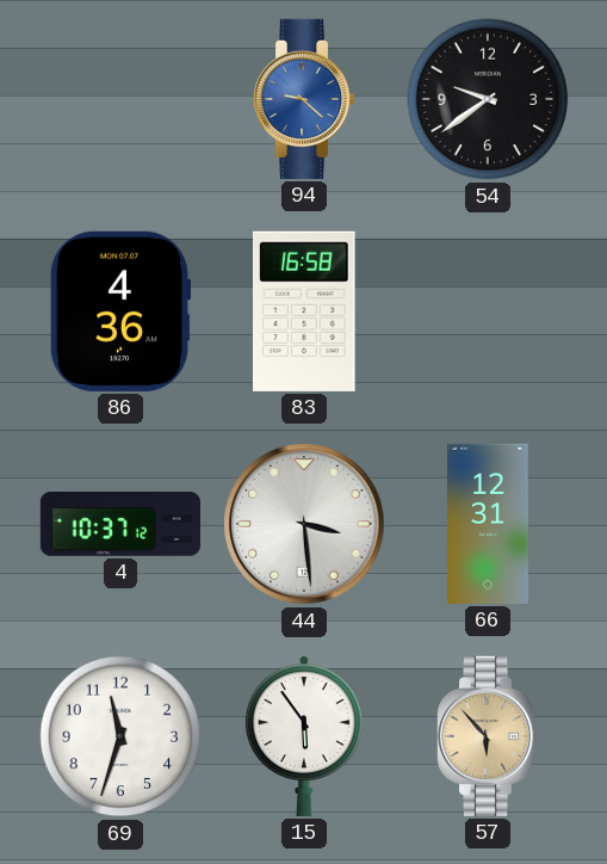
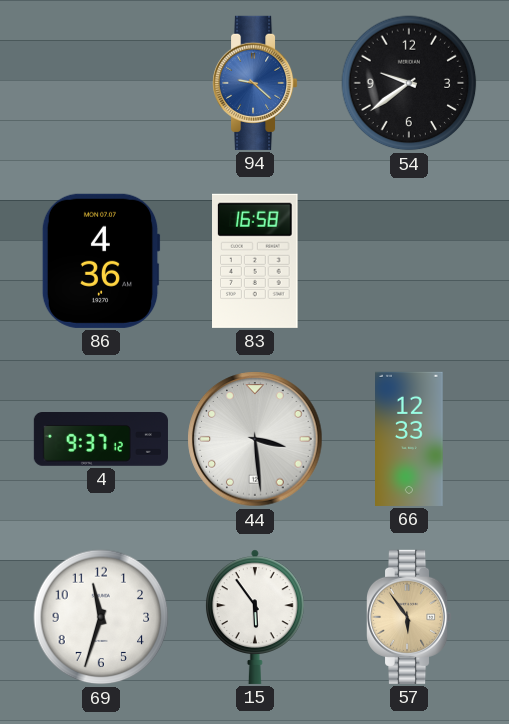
4: 10:37 -> 9:37
66: 12:31 -> 12:33
57: 5:53 -> 5:54
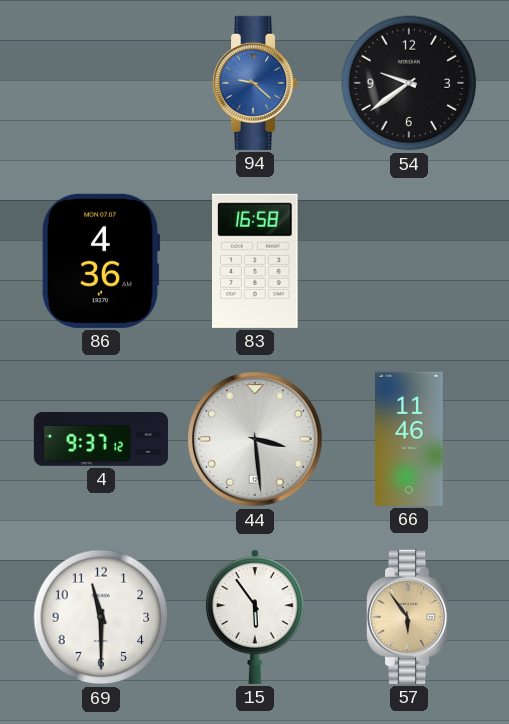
66: 12:33 -> 11:46
69: 11:33 -> 11:30
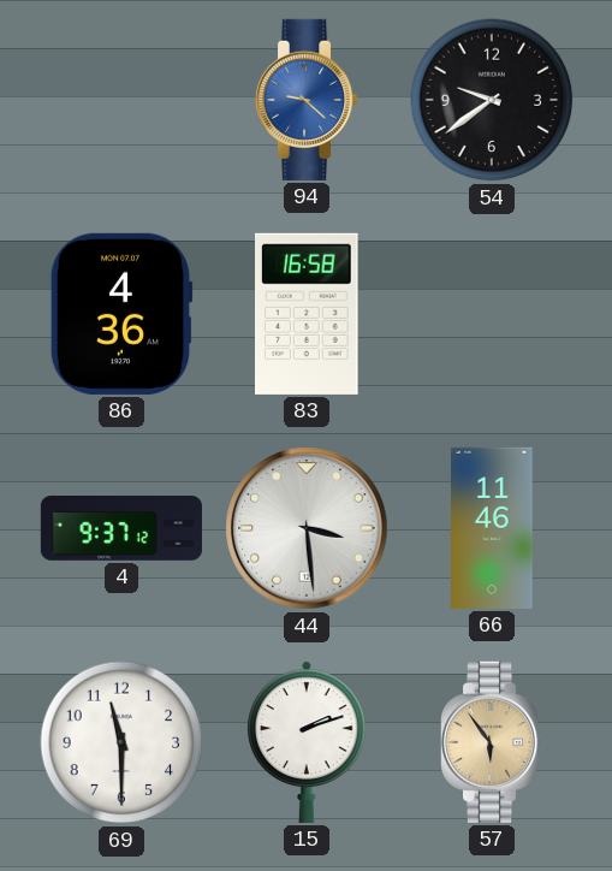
15: 5:54 -> 2:12
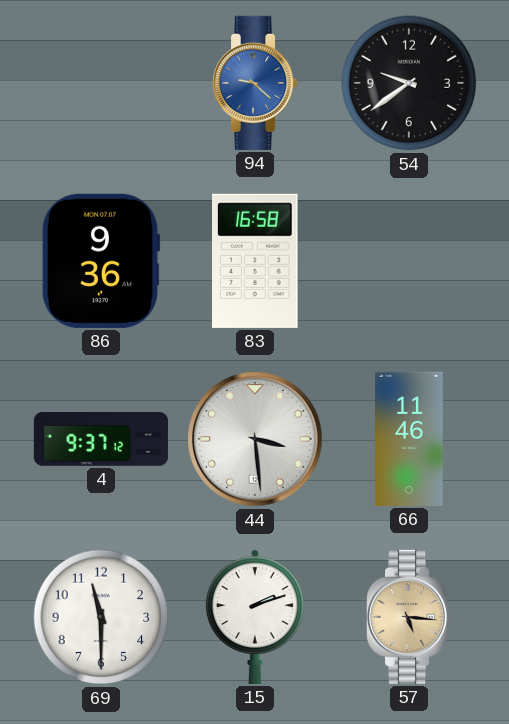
86: 4:36 -> 9:36
57: 5:54 -> 5:16
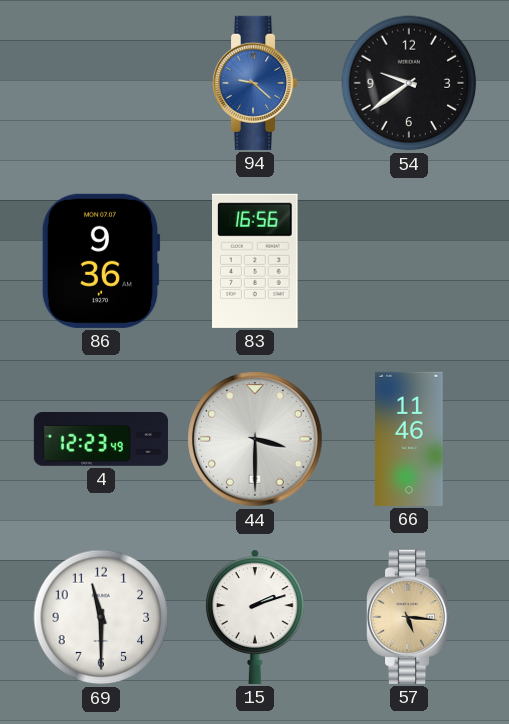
83: 16:58 -> 16:56
4: 9:37 -> 12:23
44: 3:29 -> 3:30
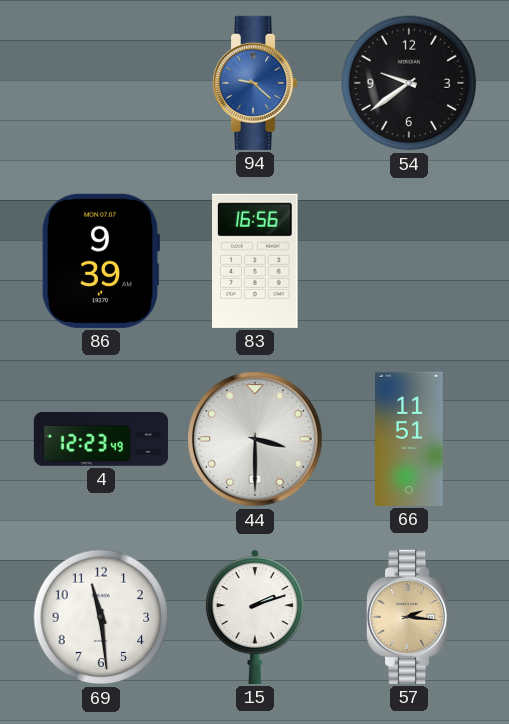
86: 9:36 -> 9:39
66: 11:46 -> 11:51
69: 11:30 -> 11:29
57: 5:16 -> 2:16
